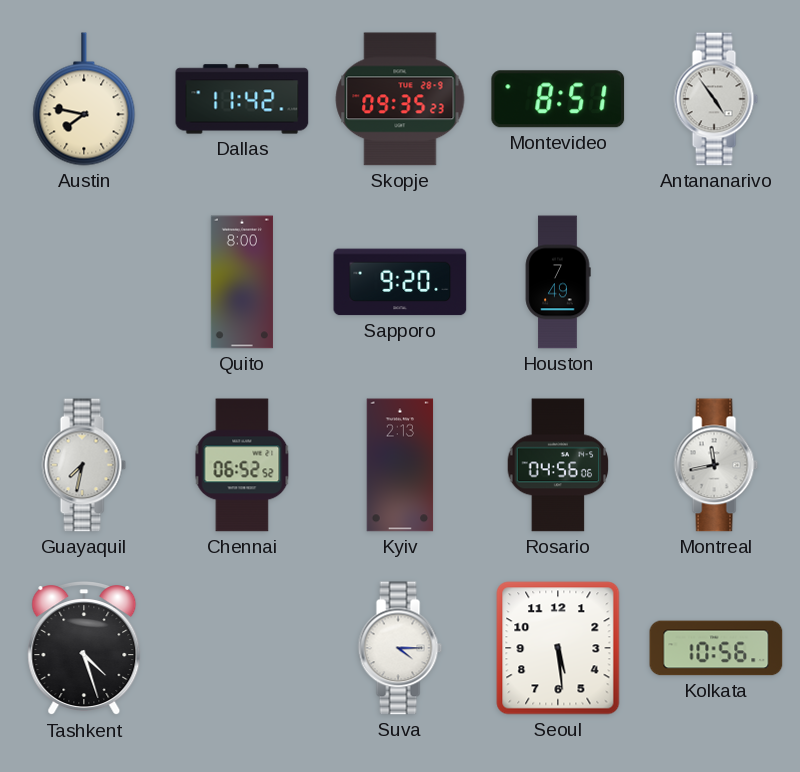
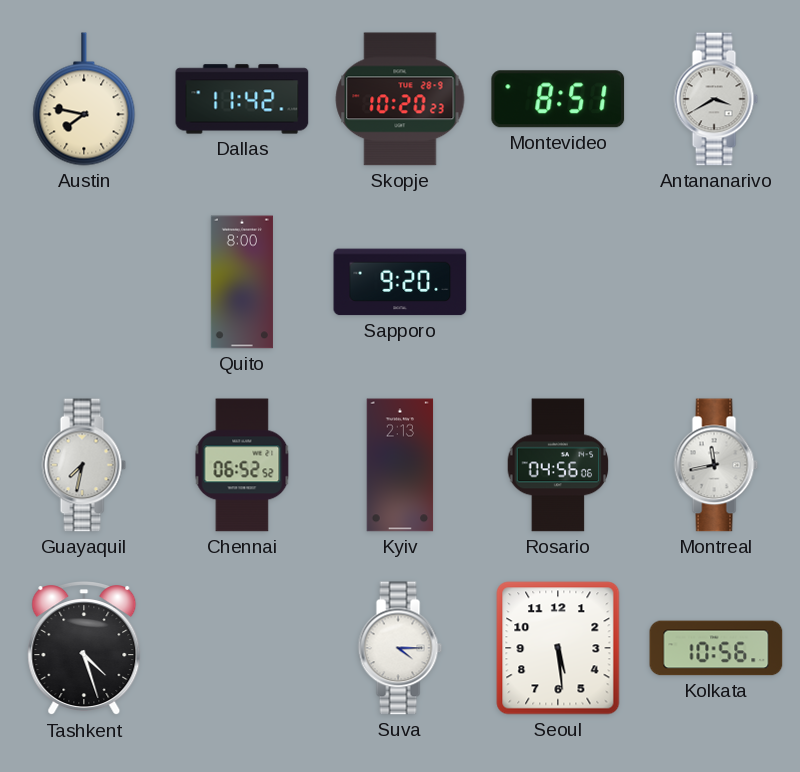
Skopje: 09:35 -> 10:20
Antananarivo: 4:54 -> 3:40
Houston: 7:49 -> none
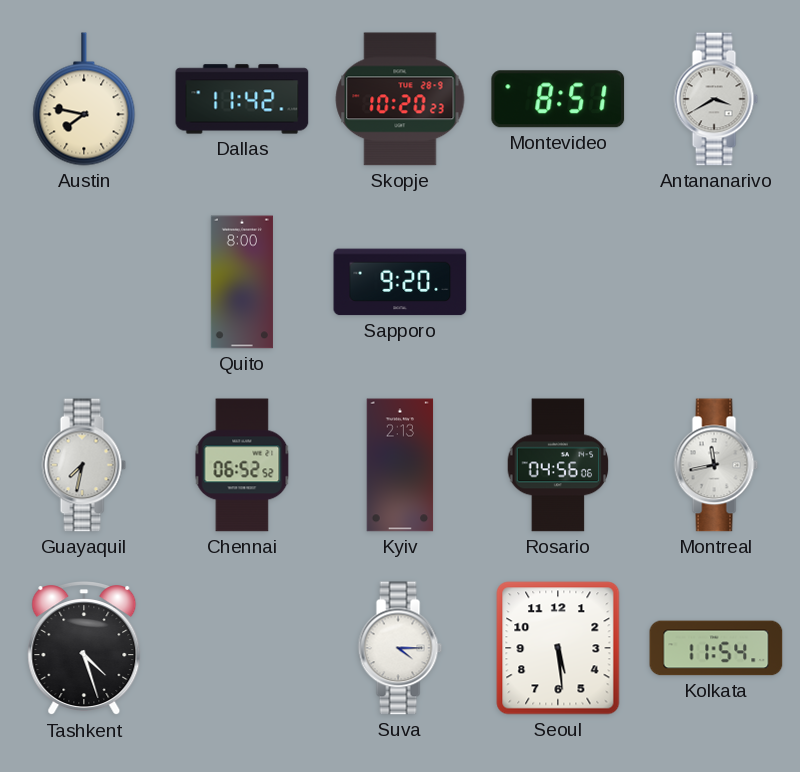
Kolkata: 10:56 -> 11:54
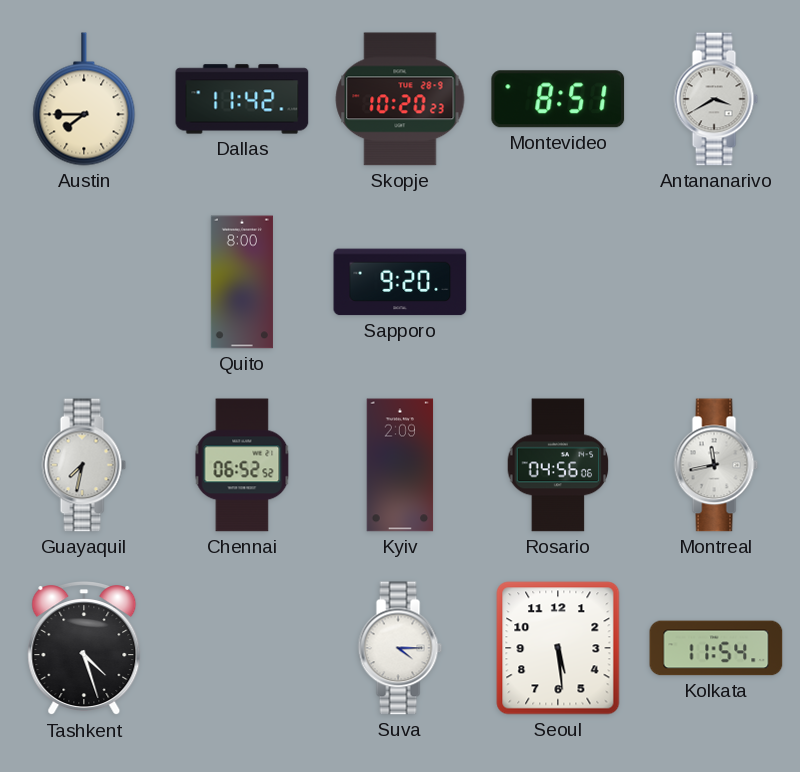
Austin: 7:47 -> 7:45
Kyiv: 2:13 -> 2:09
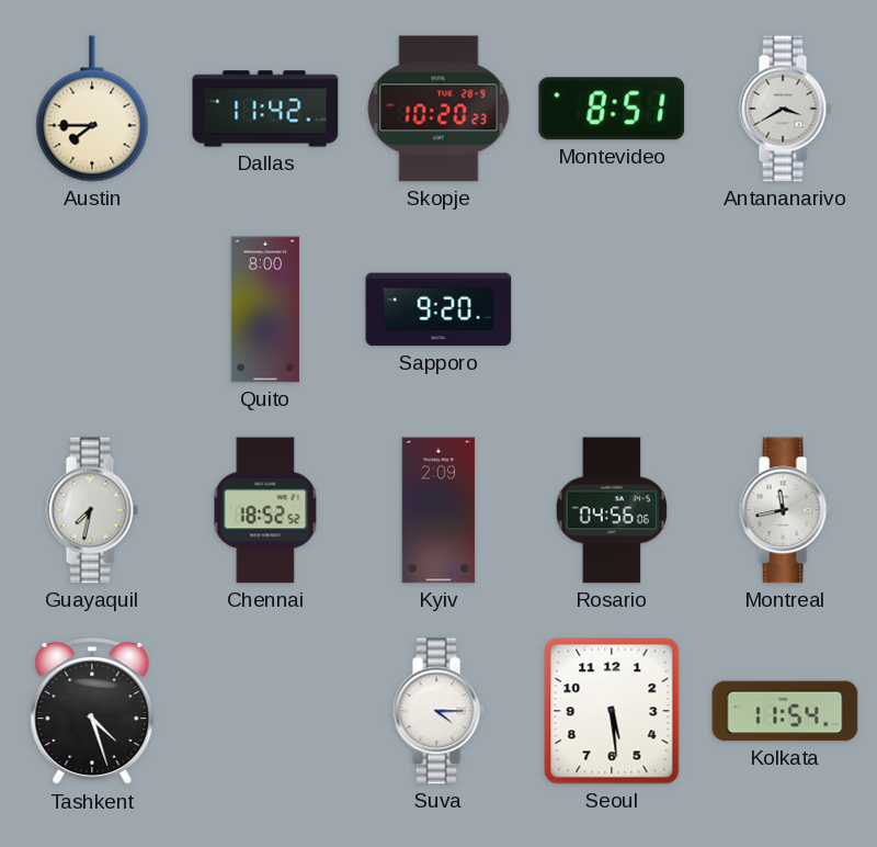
Chennai: 06:52 -> 18:52
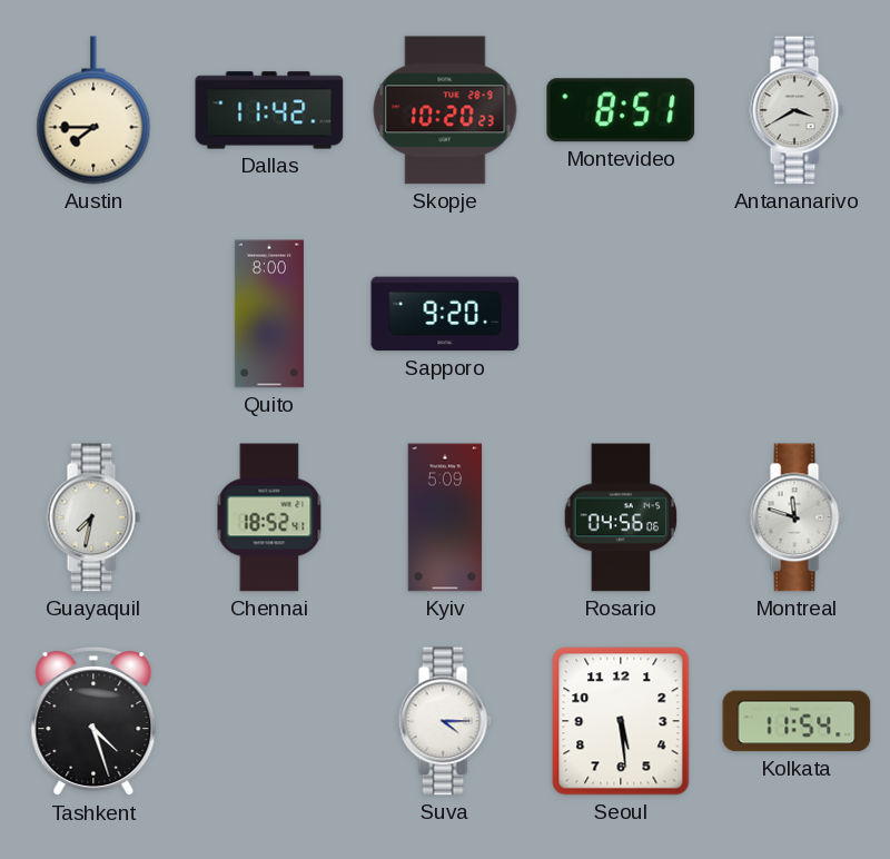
Chennai: 18:52:52 -> 18:52:41
Kyiv: 2:09 -> 5:09
Montreal: 11:43 -> 11:48
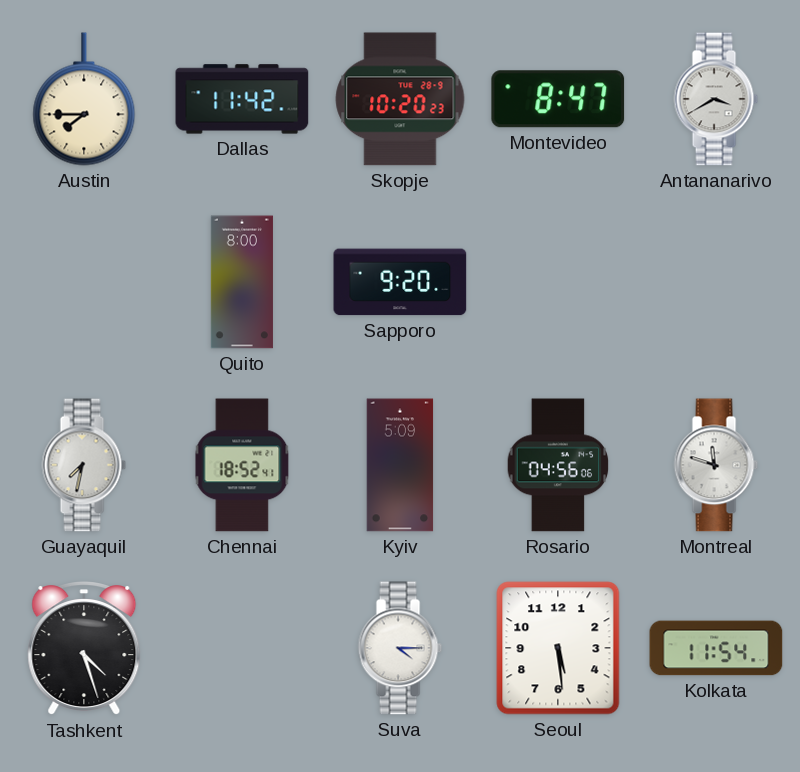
Montevideo: 8:51 -> 8:47
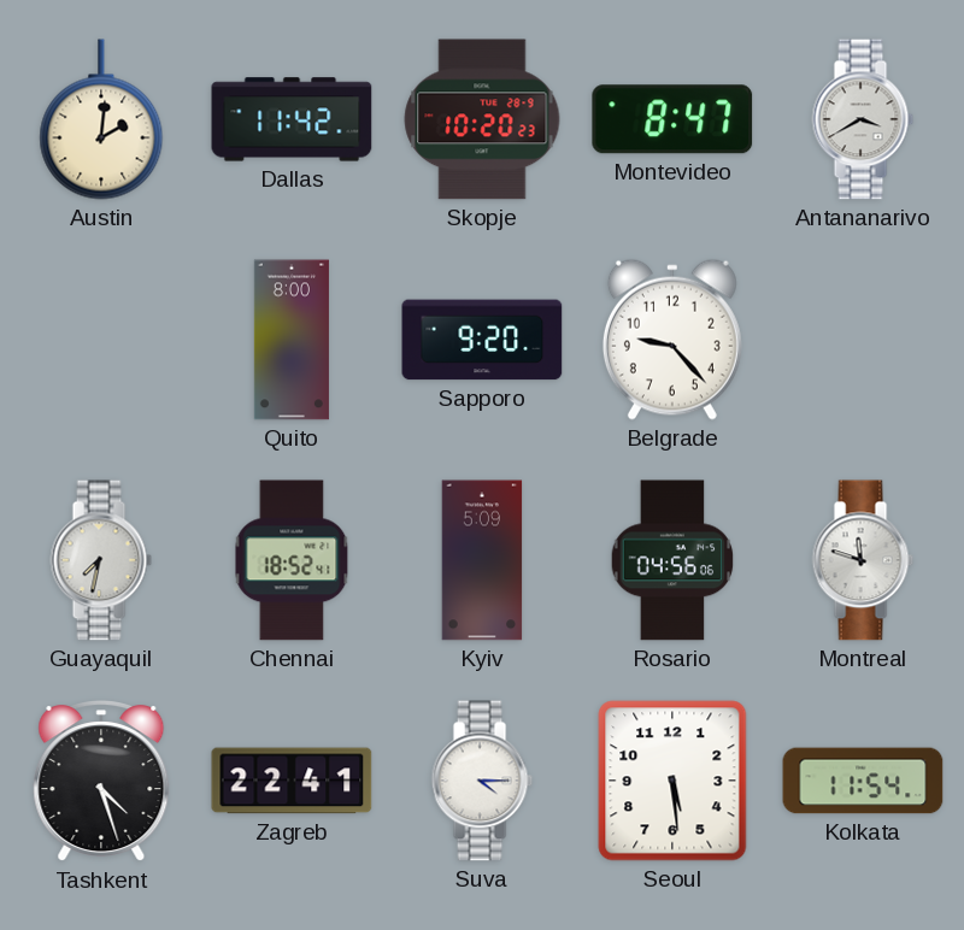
Austin: 7:45 -> 2:01
Belgrade: none -> 9:23
Zagreb: none -> 22:41
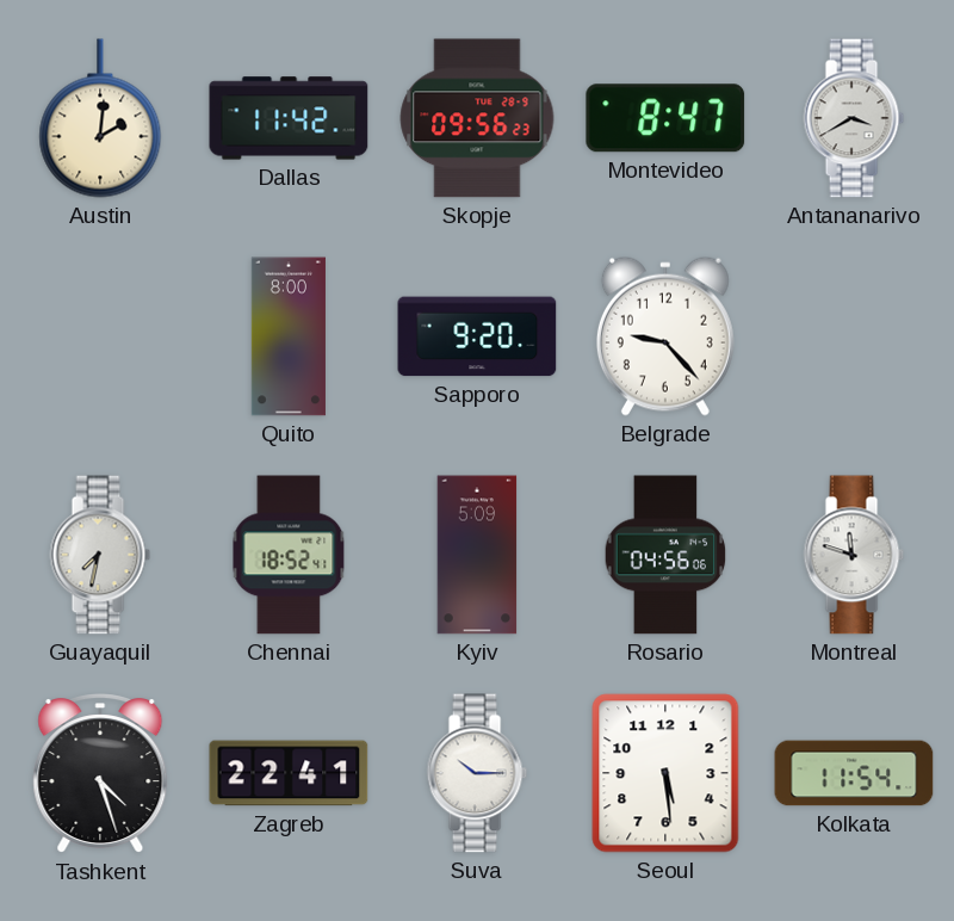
Skopje: 10:20 -> 09:56
Suva: 4:15 -> 10:15
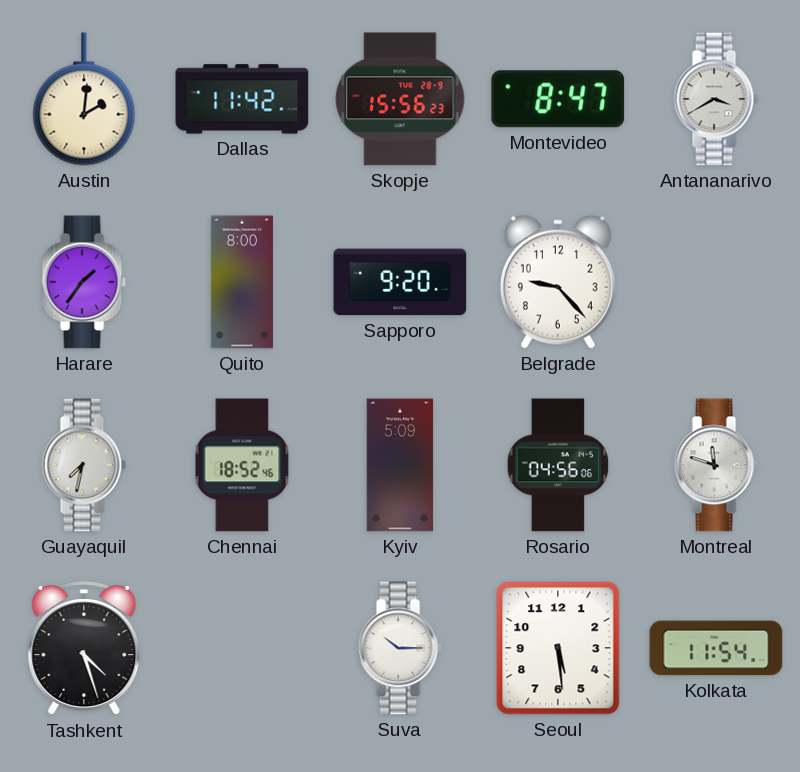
Skopje: 09:56 -> 15:56
Harare: none -> 1:36
Chennai: 18:52:41 -> 18:52:46
Zagreb: 22:41 -> none
